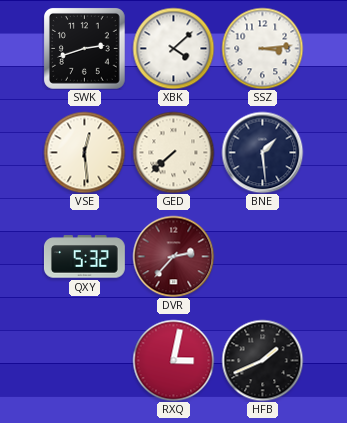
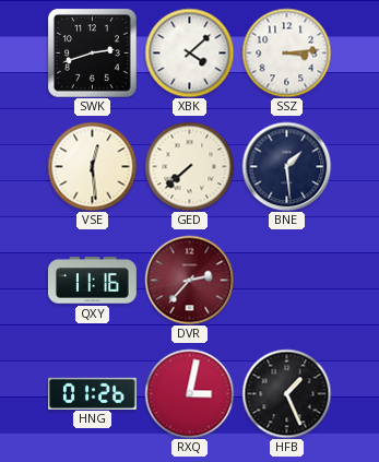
QXY: 5:32 -> 11:16
HNG: none -> 01:26
HFB: 1:41 -> 1:26
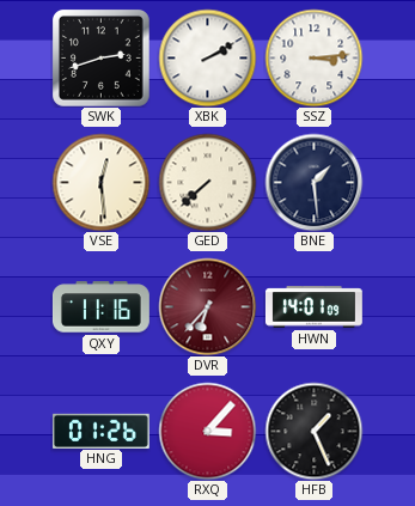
XBK: 4:08 -> 2:10
DVR: 2:37 -> 6:37
HWN: none -> 14:01
RXQ: 3:02 -> 3:07
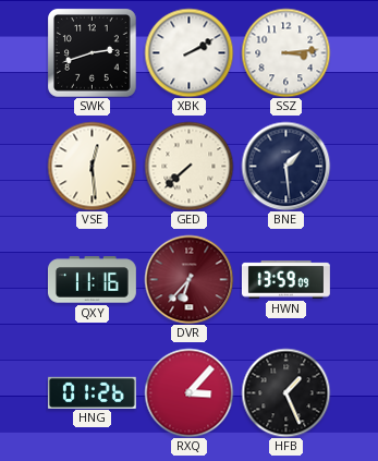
HWN: 14:01 -> 13:59
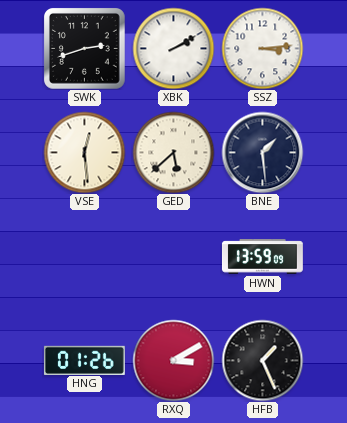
GED: 7:38 -> 5:38
QXY: 11:16 -> none
DVR: 6:37 -> none
RXQ: 3:07 -> 3:10
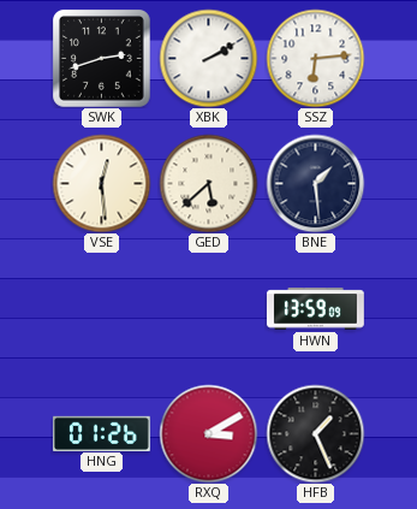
SSZ: 3:14 -> 6:14
